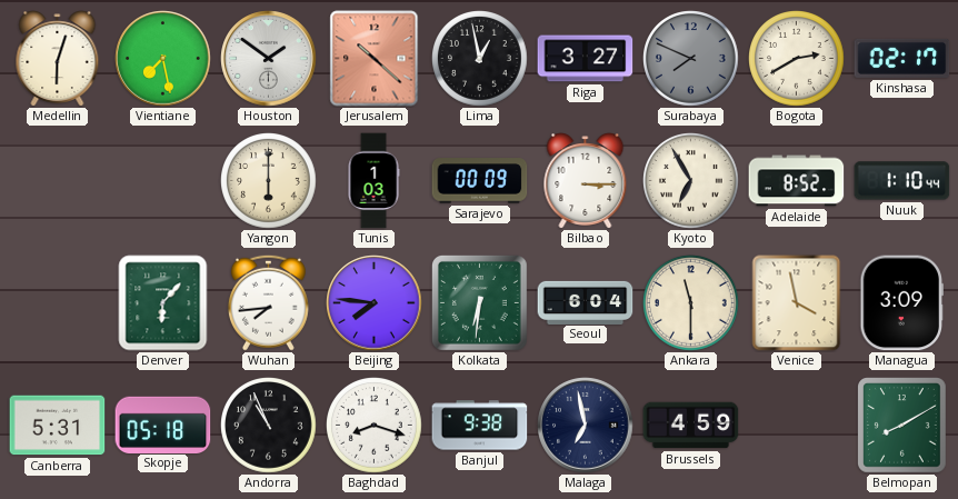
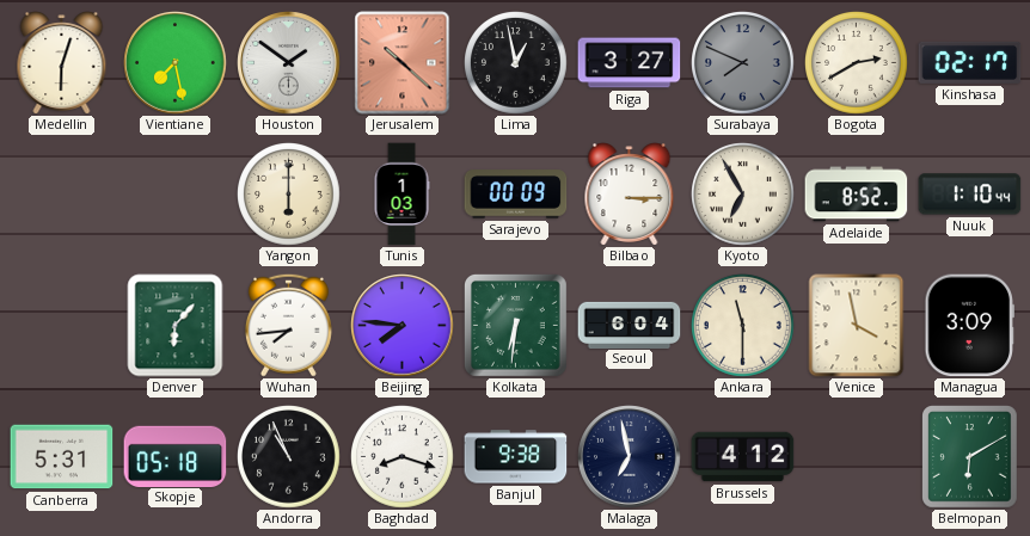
Brussels: 4:59 -> 4:12
Belmopan: 8:10 -> 6:10
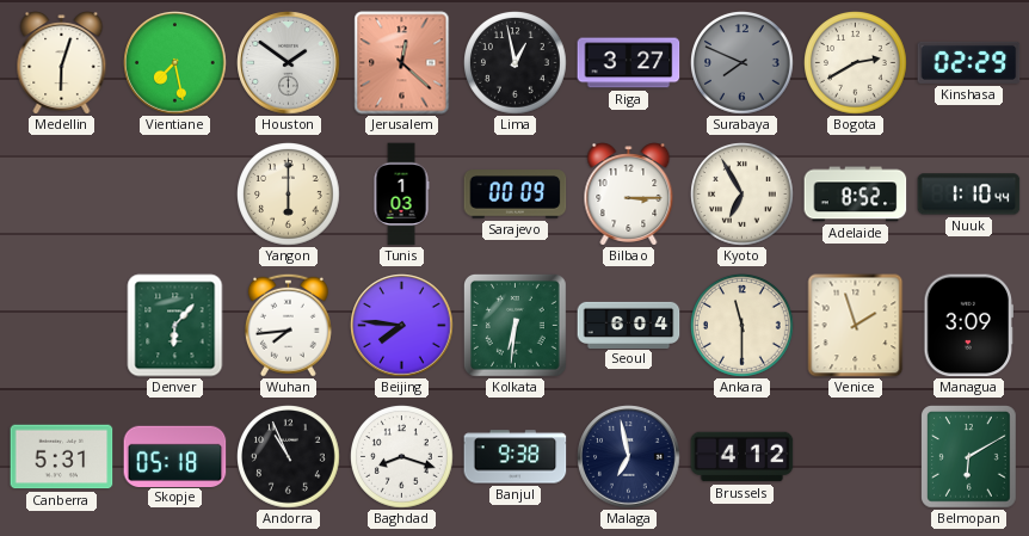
Jerusalem: 10:22 -> 12:22
Kinshasa: 02:17 -> 02:29
Venice: 3:58 -> 1:57
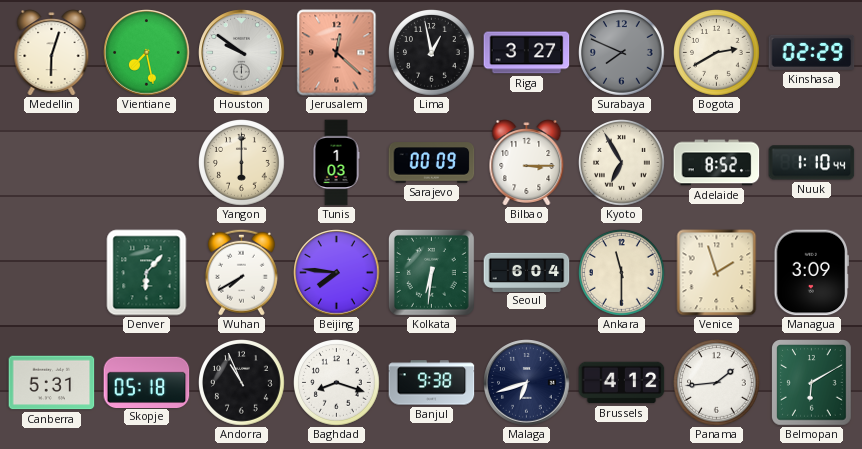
Houston: 1:51 -> 9:51
Wuhan: 7:44 -> 7:40
Malaga: 6:58 -> 6:42
Panama: none -> 1:44
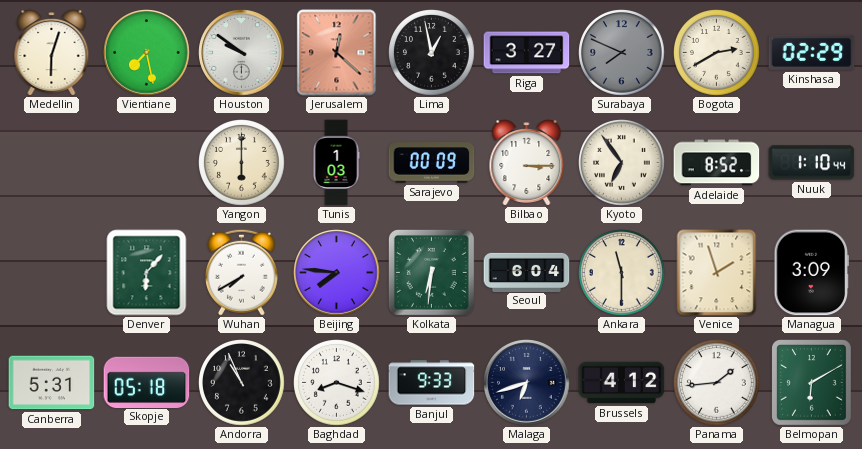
Kyoto: 6:55 -> 6:54
Banjul: 9:38 -> 9:33
